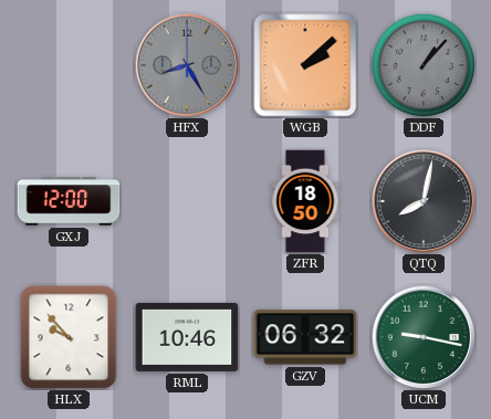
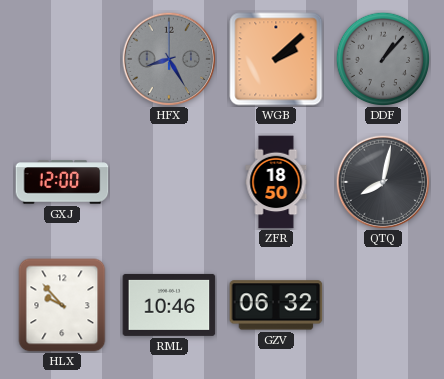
UCM: 9:17 -> none
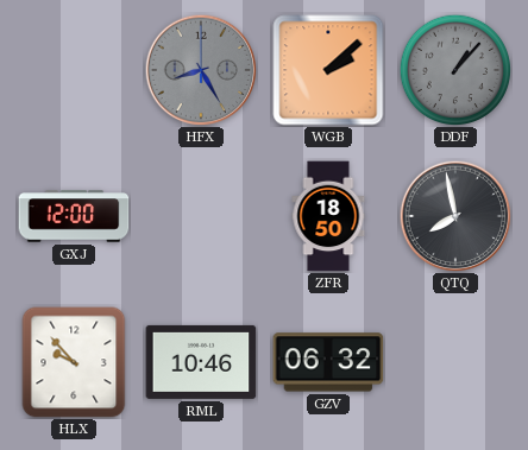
QTQ: 8:02 -> 7:58
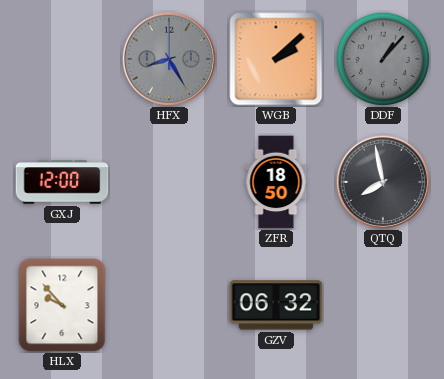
RML: 10:46 -> none
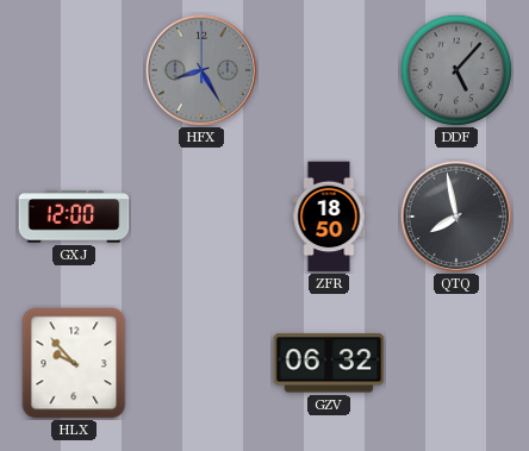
WGB: 2:08 -> none
DDF: 1:07 -> 5:07
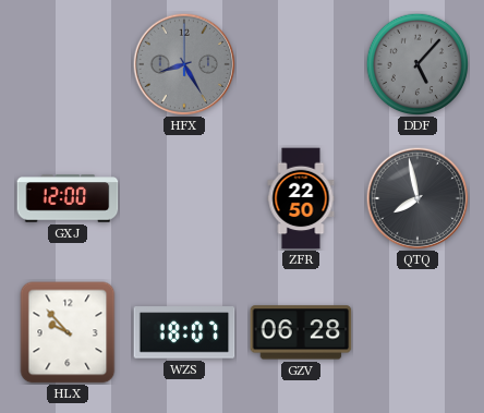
ZFR: 18:50 -> 22:50
WZS: none -> 18:07
GZV: 06:32 -> 06:28
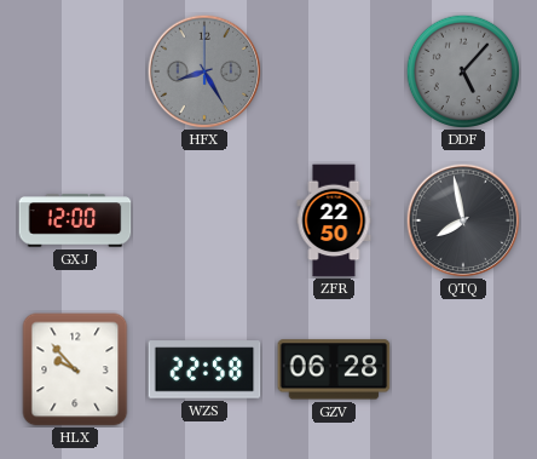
WZS: 18:07 -> 22:58
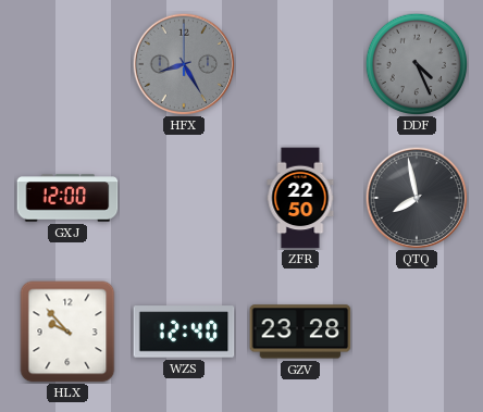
DDF: 5:07 -> 4:26
WZS: 22:58 -> 12:40
GZV: 06:28 -> 23:28
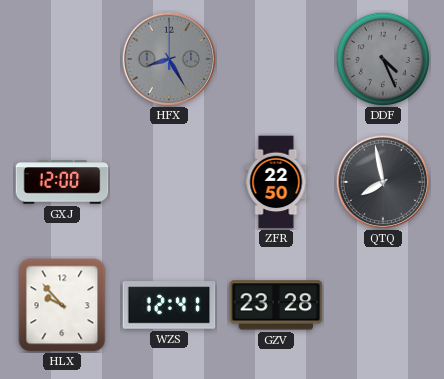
WZS: 12:40 -> 12:41
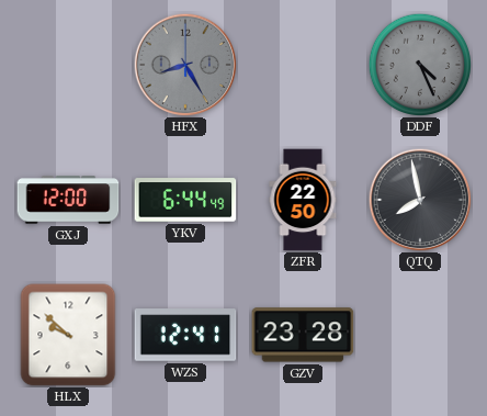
YKV: none -> 6:44
HLX: 9:53 -> 9:52
